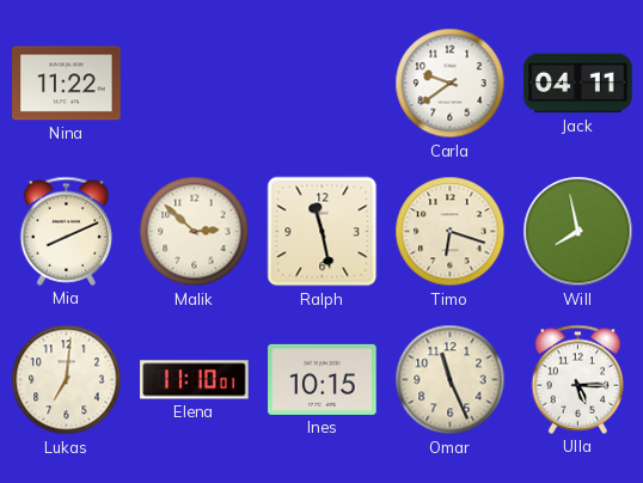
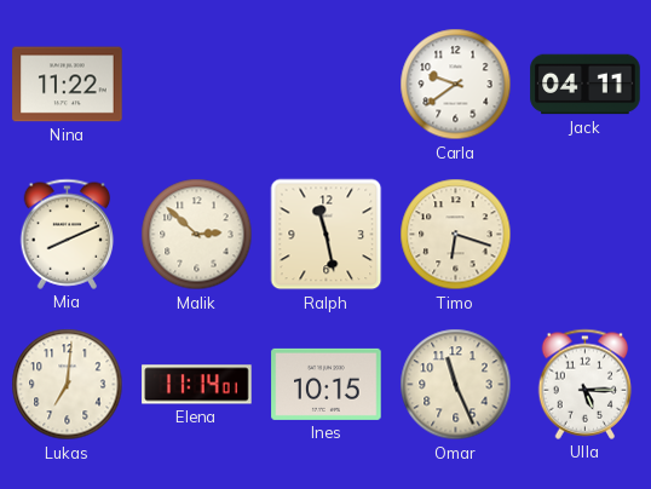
Will: 7:58 -> none
Elena: 11:10 -> 11:14
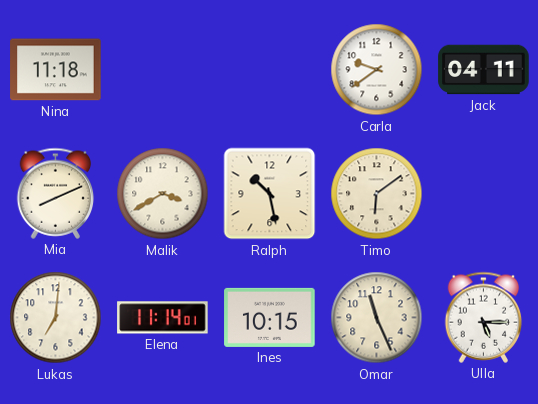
Nina: 11:22 -> 11:18
Malik: 2:52 -> 3:40
Ralph: 11:28 -> 10:28
Timo: 6:18 -> 6:09
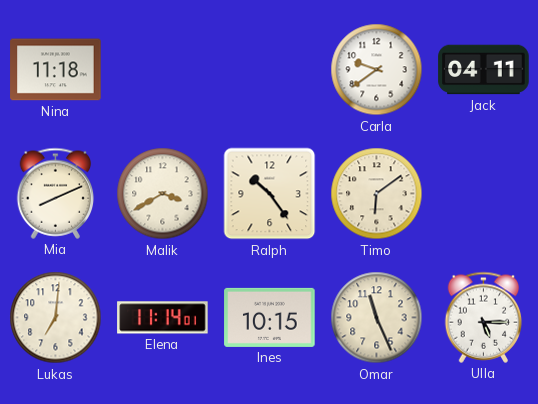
Ralph: 10:28 -> 10:24
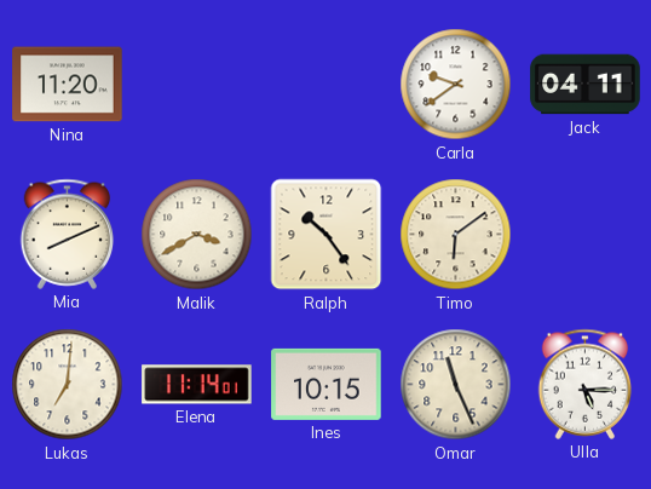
Nina: 11:18 -> 11:20
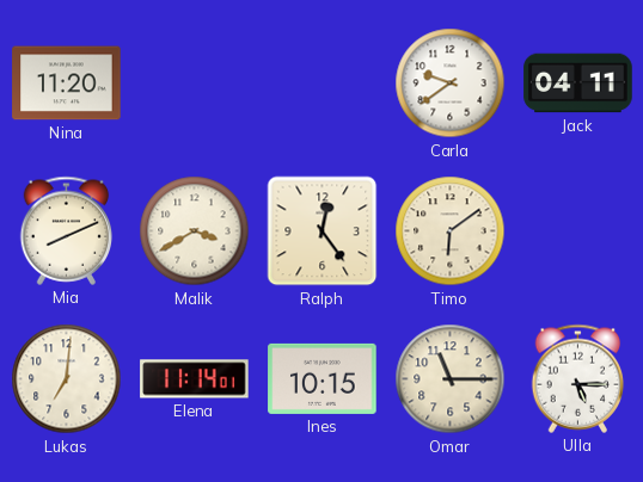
Ralph: 10:24 -> 12:24
Omar: 11:26 -> 11:15
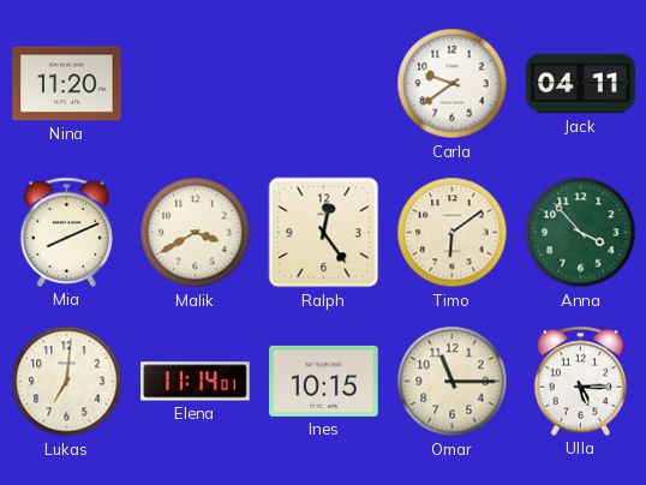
Anna: none -> 3:53
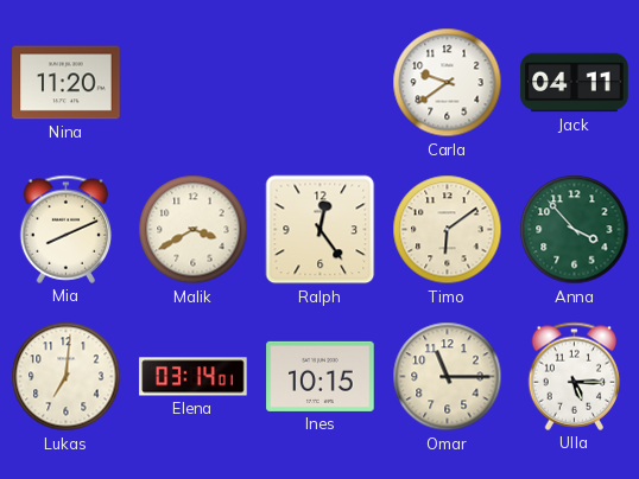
Elena: 11:14 -> 03:14
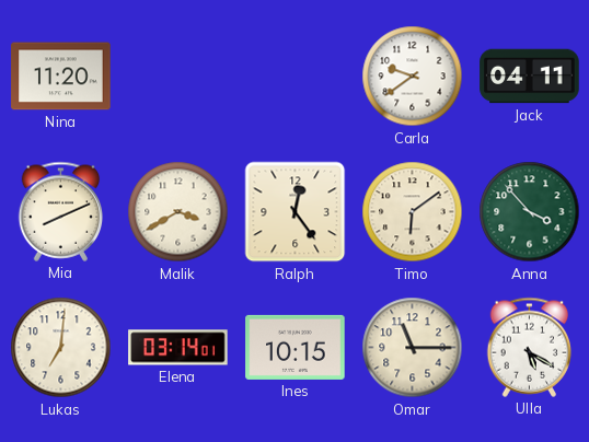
Ulla: 5:15 -> 5:20
